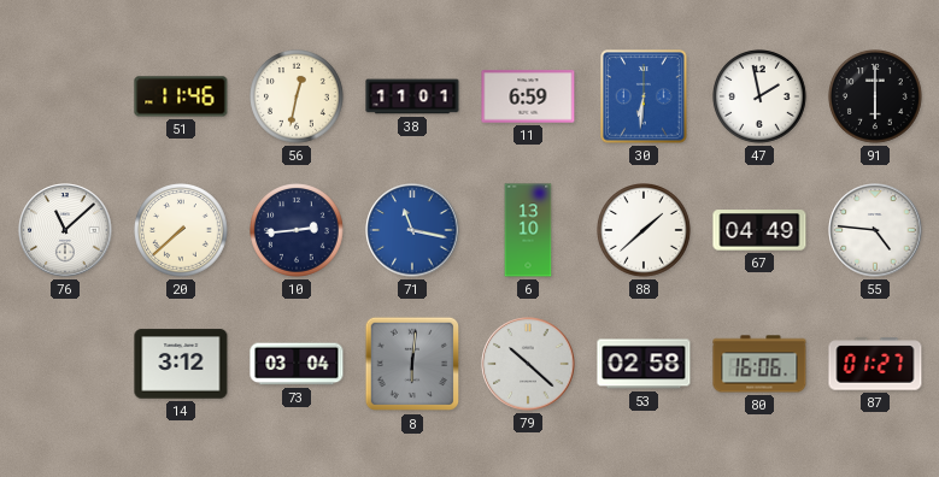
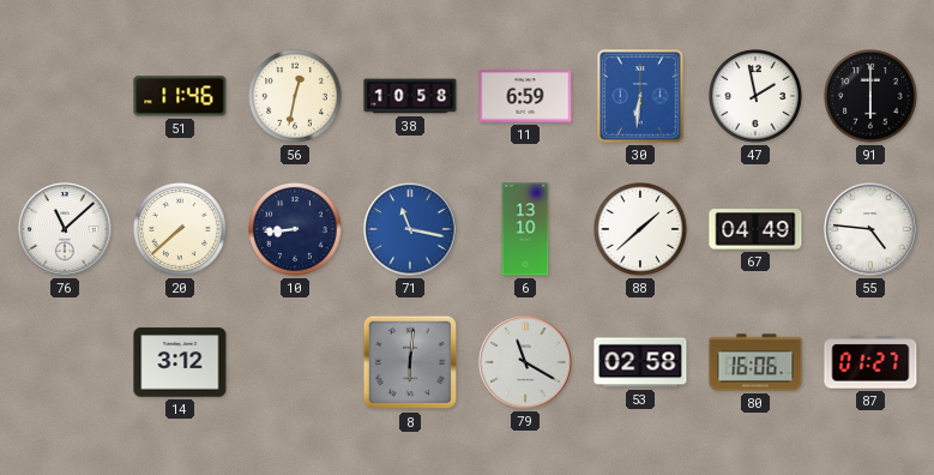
38: 11:01 -> 10:58
10: 2:44 -> 8:44
73: 03:04 -> none
79: 10:22 -> 11:20
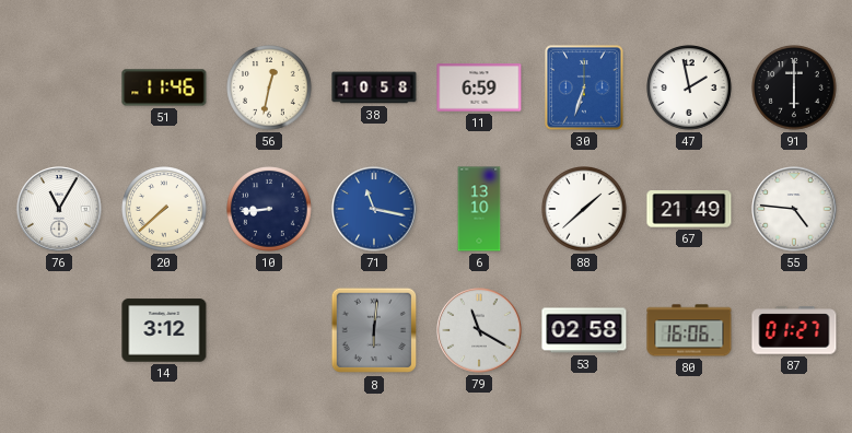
30: 6:31 -> 6:33
76: 11:08 -> 11:05
67: 04:49 -> 21:49
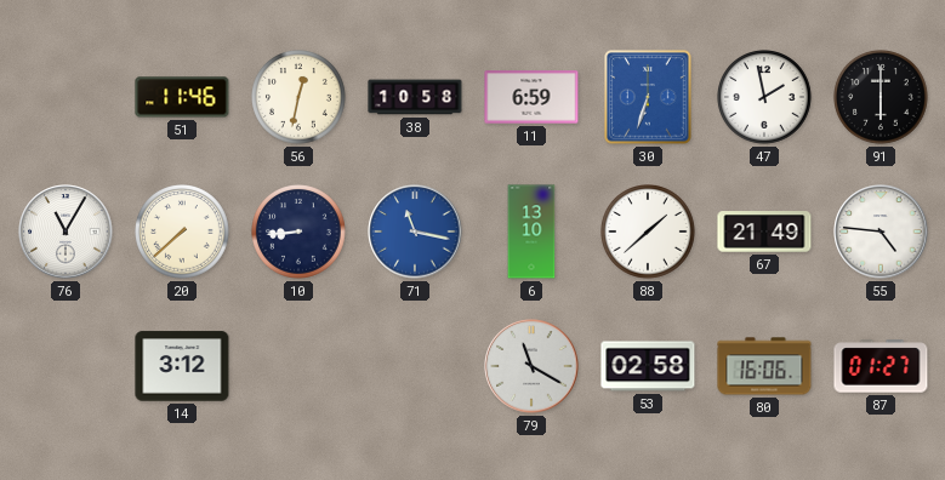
8: 6:01 -> none
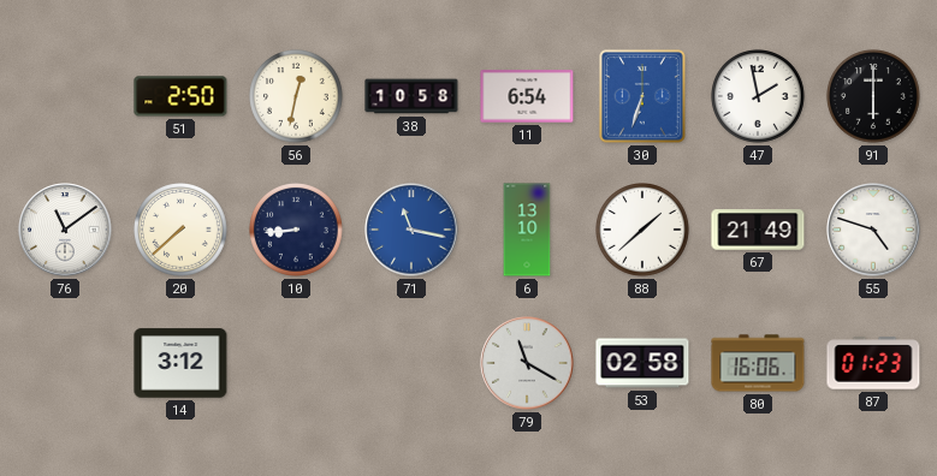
51: 11:46 -> 2:50
11: 6:59 -> 6:54
76: 11:05 -> 11:09
55: 4:46 -> 4:48
87: 01:27 -> 01:23
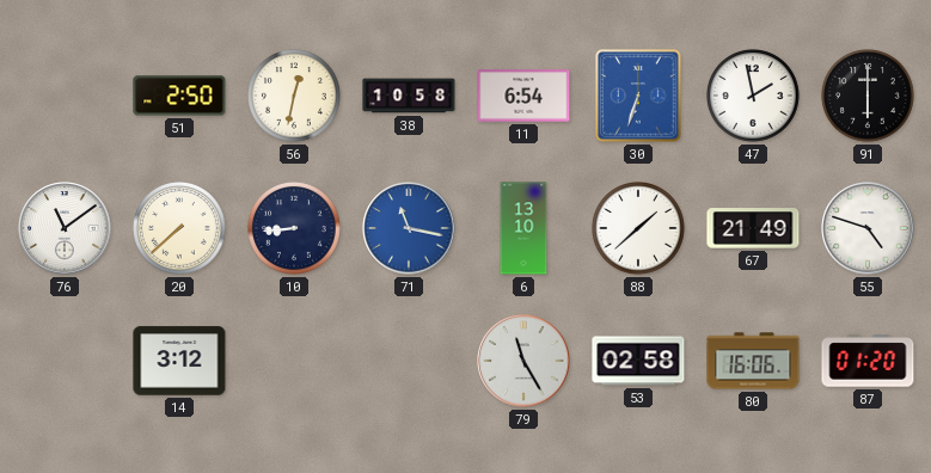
79: 11:20 -> 11:25
87: 01:23 -> 01:20
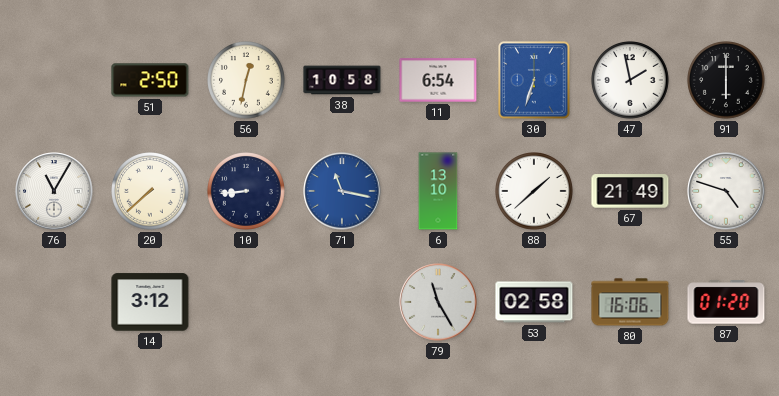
76: 11:09 -> 11:05
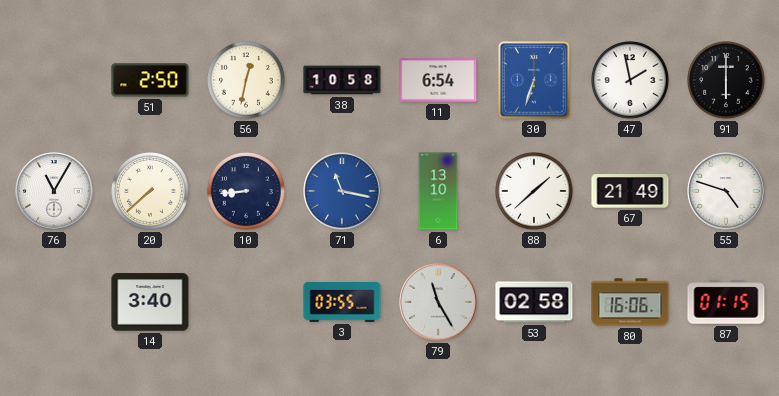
14: 3:12 -> 3:40
3: none -> 03:55
87: 01:20 -> 01:15
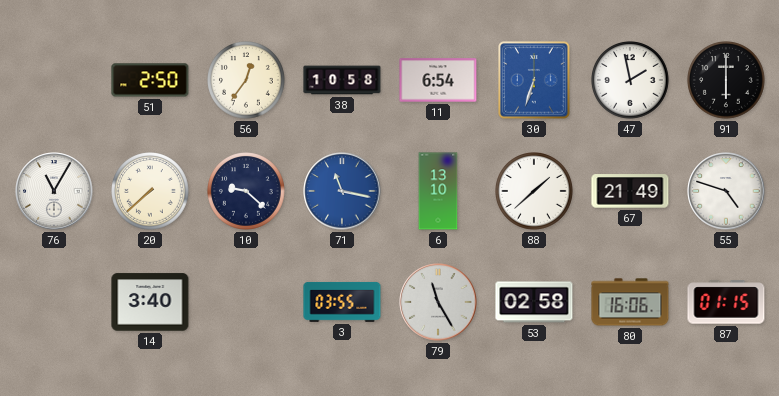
56: 12:32 -> 12:36
10: 8:44 -> 9:22
